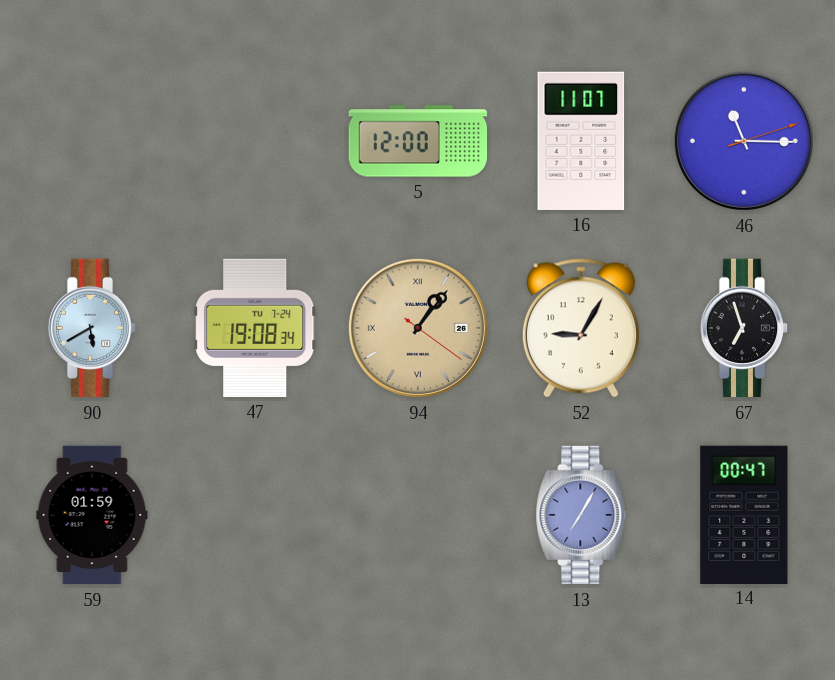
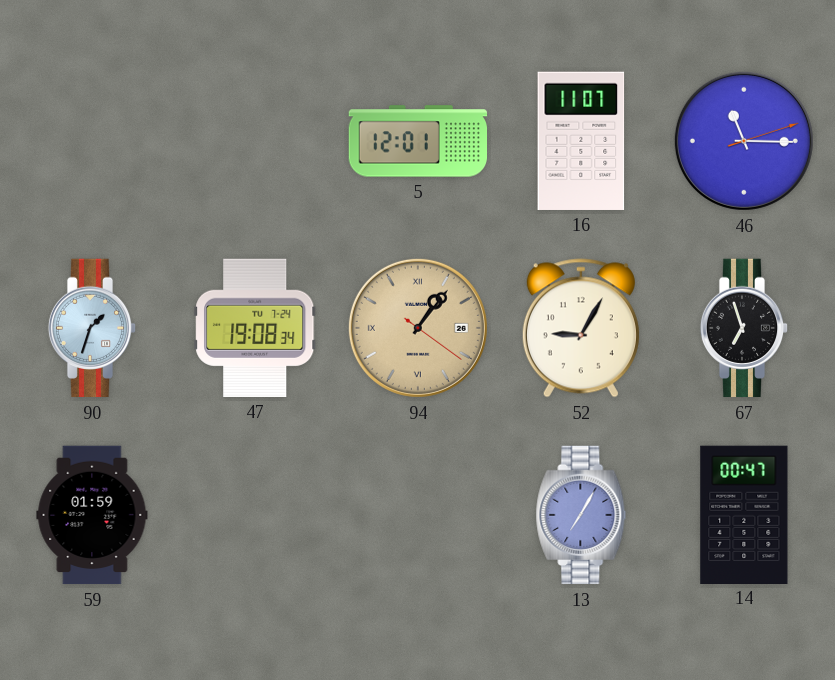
5: 12:00 -> 12:01
90: 5:40 -> 1:33
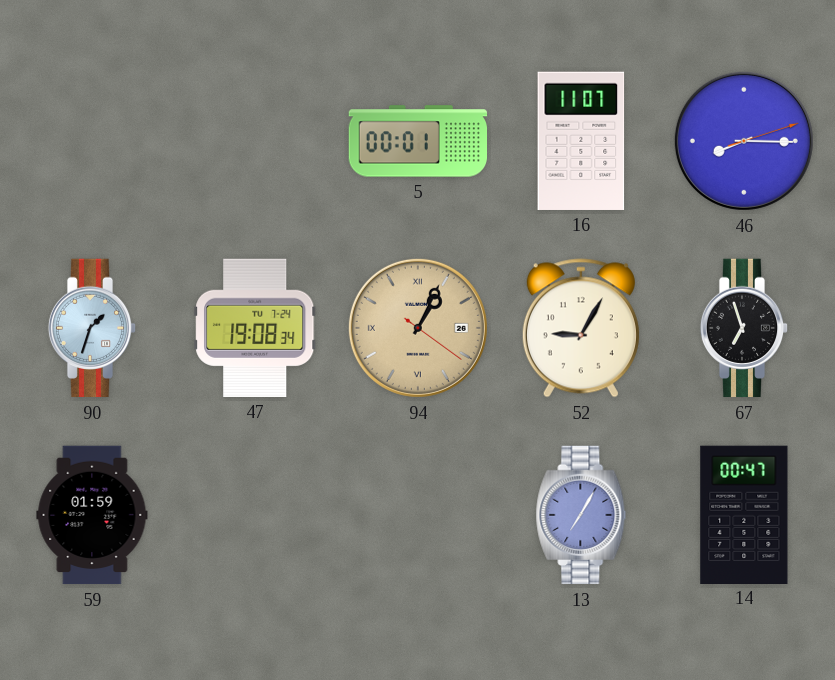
5: 12:01 -> 00:01
46: 11:15 -> 8:15
94: 1:06 -> 1:04
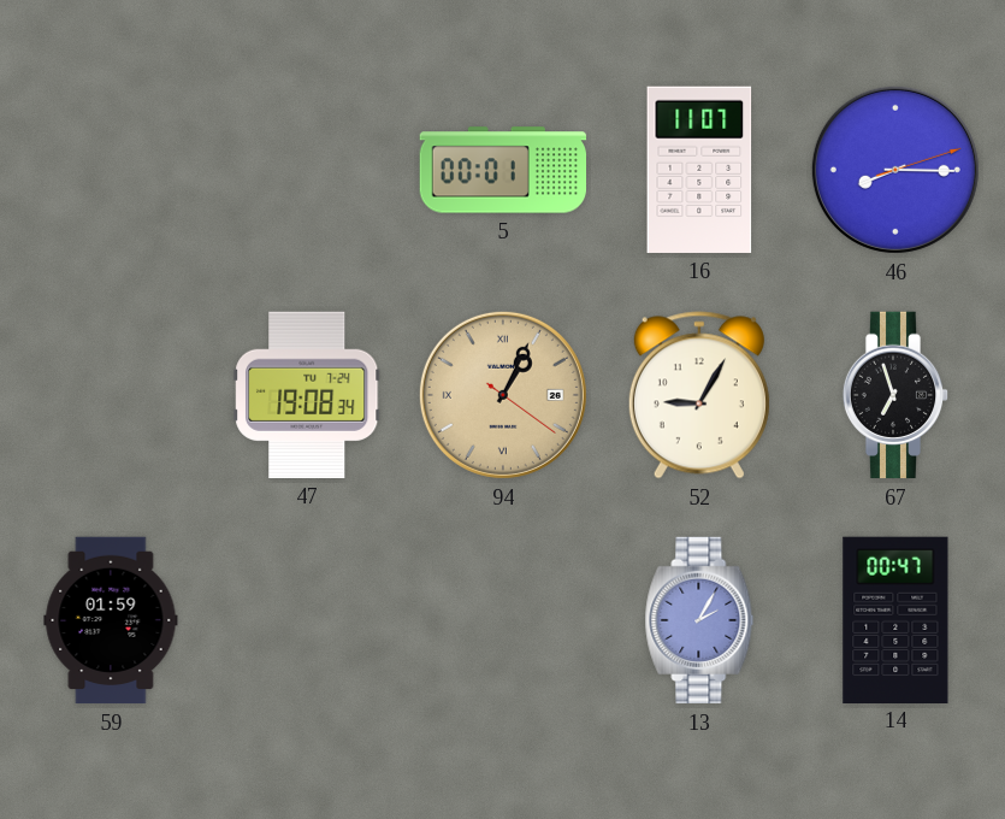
90: 1:33 -> none
13: 7:05 -> 2:05
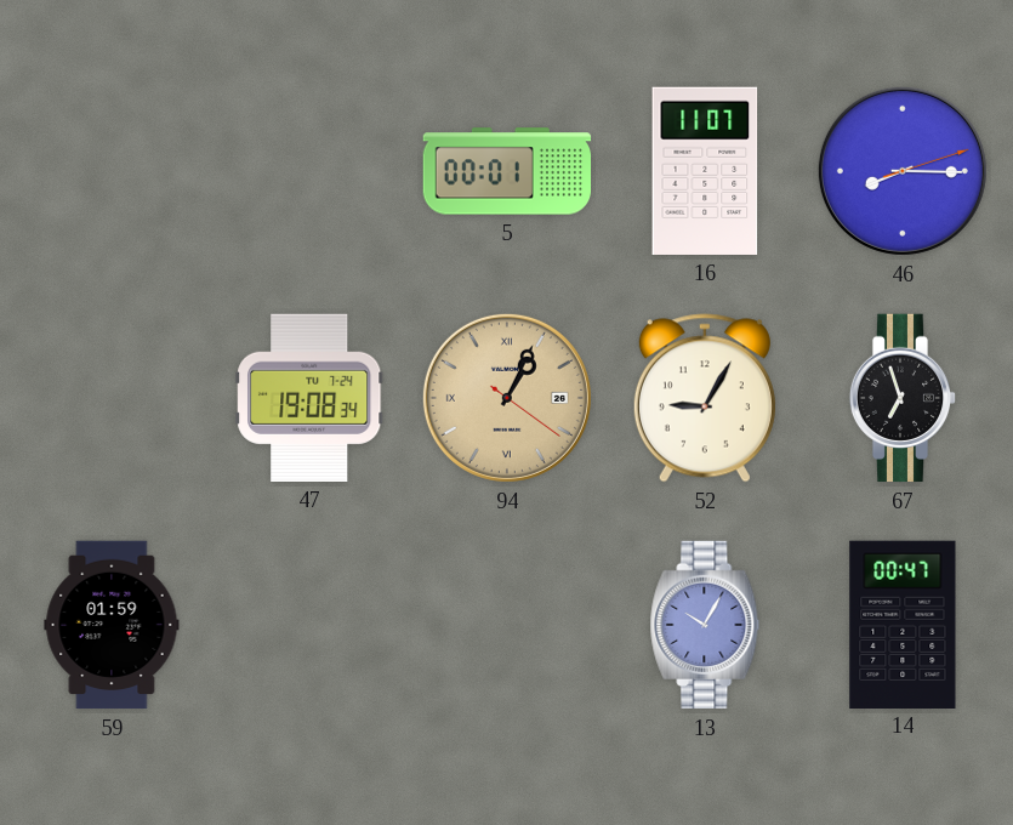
13: 2:05 -> 10:05
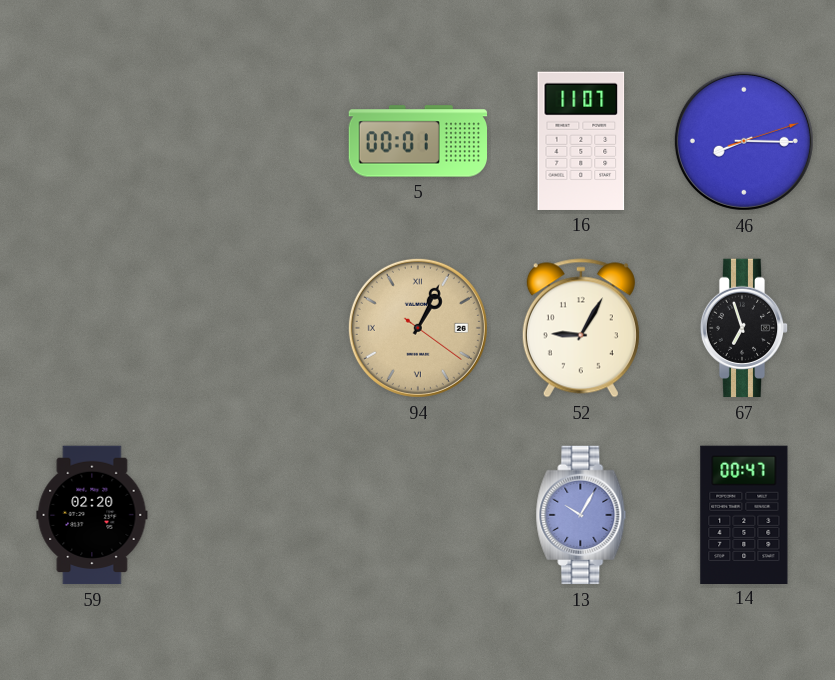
47: 19:08 -> none
59: 01:59 -> 02:20
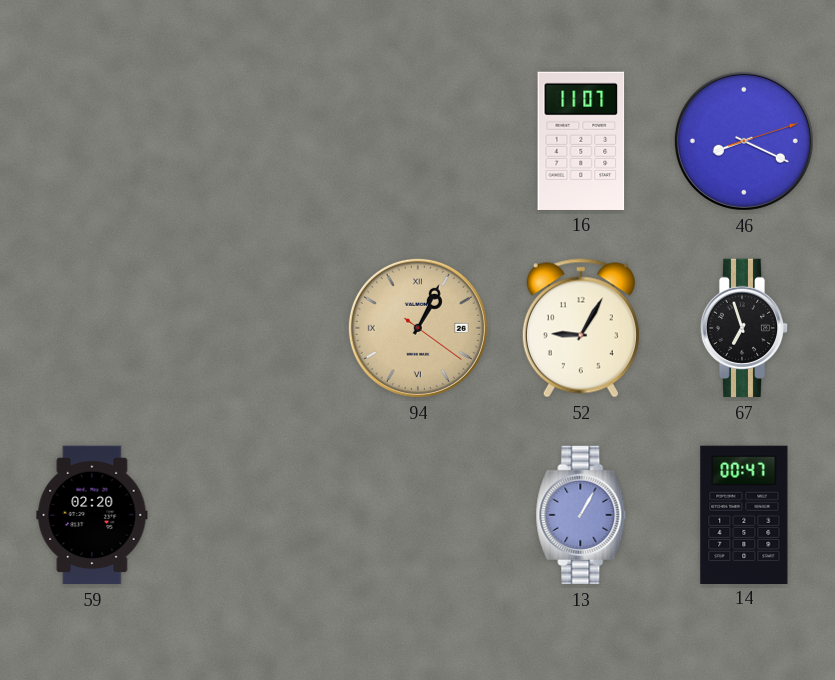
5: 00:01 -> none
46: 8:15 -> 8:19
13: 10:05 -> 1:05
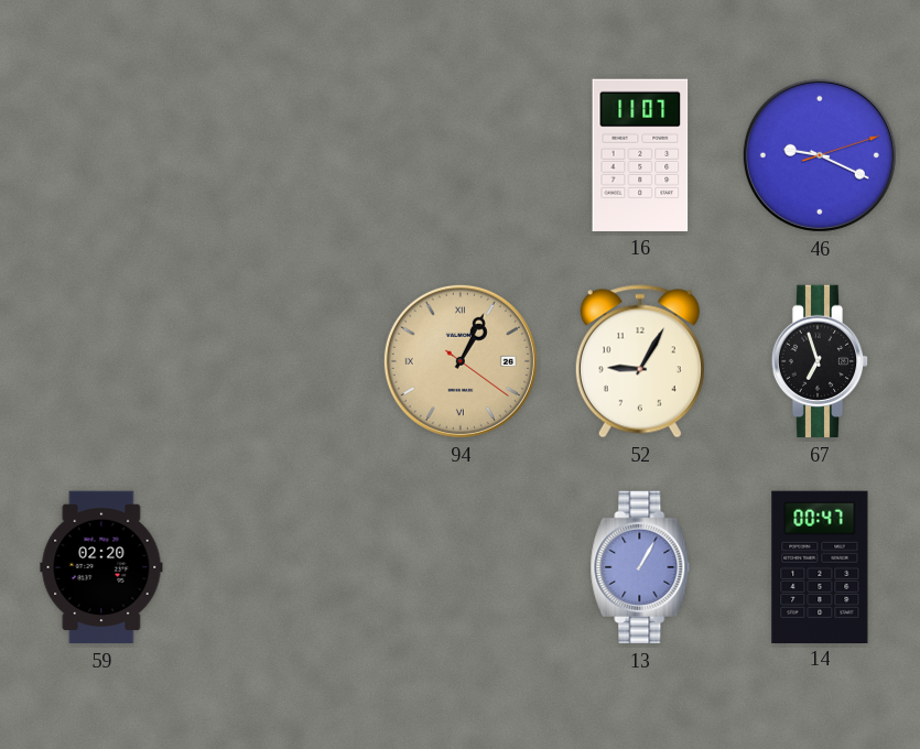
46: 8:19 -> 9:19
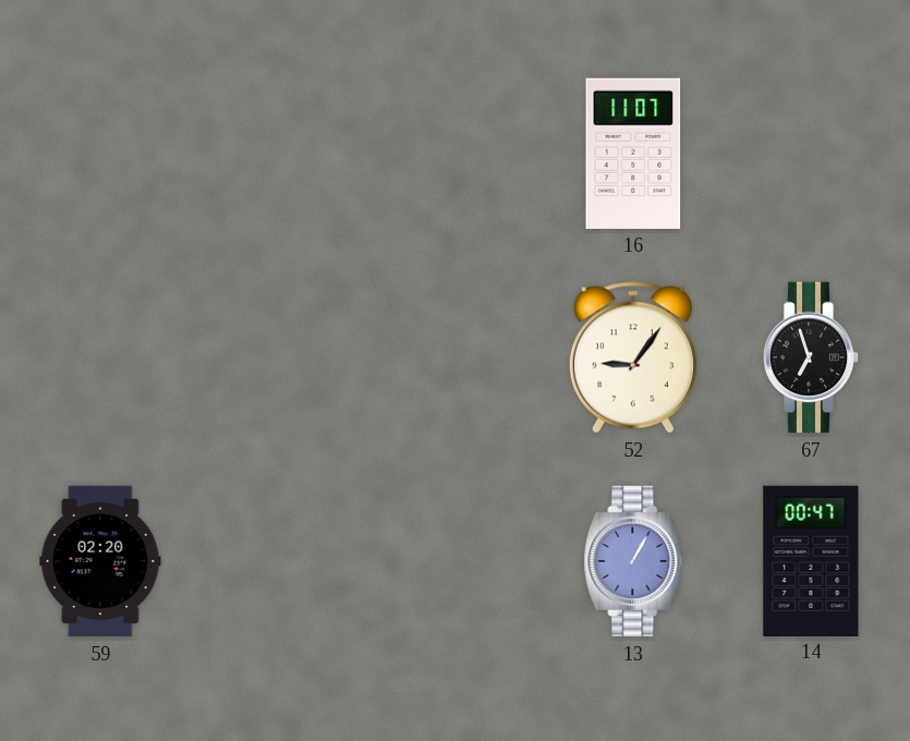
46: 9:19 -> none
94: 1:04 -> none
52: 9:05 -> 9:06
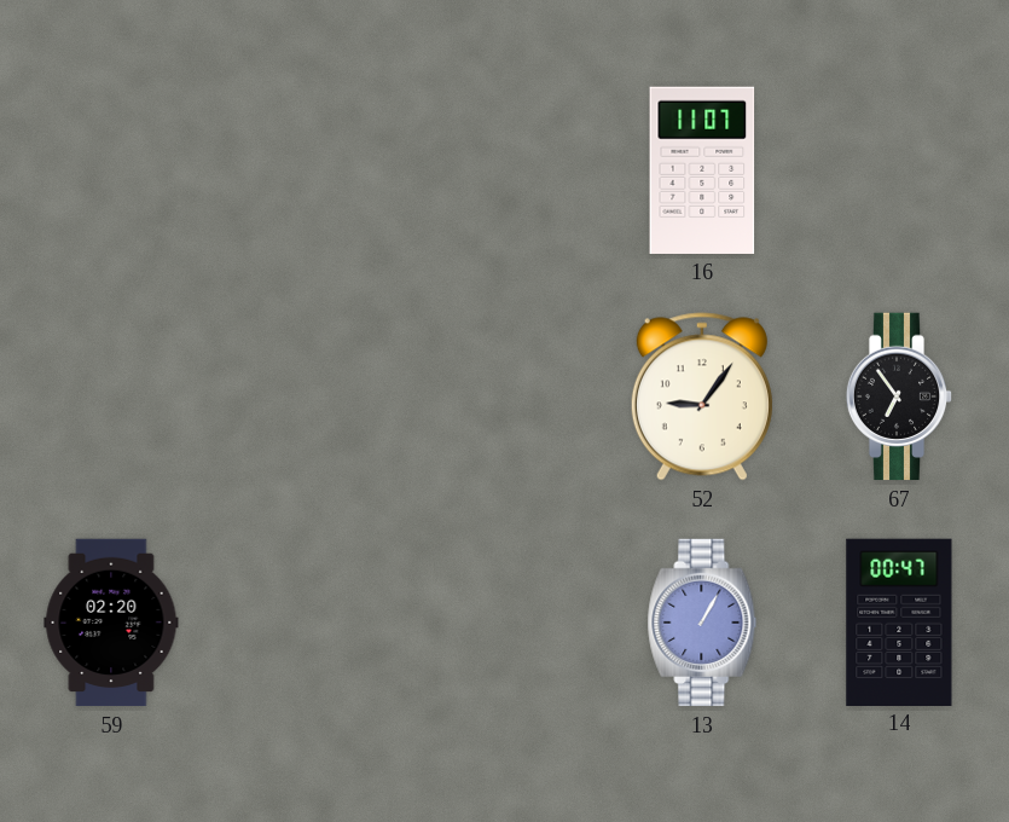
67: 6:57 -> 6:54
